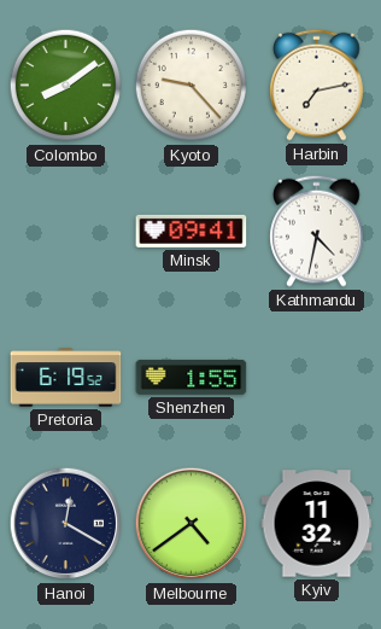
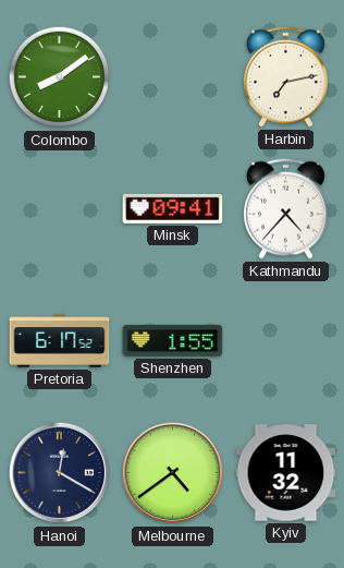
Kyoto: 9:23 -> none
Kathmandu: 4:32 -> 4:37
Pretoria: 6:19 -> 6:17
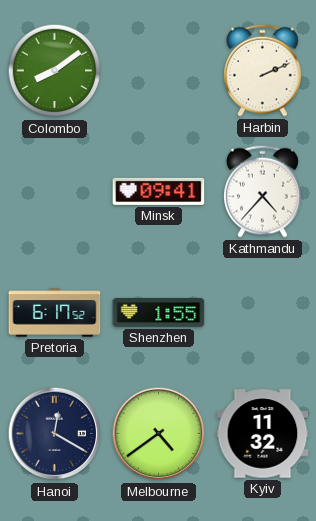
Harbin: 7:13 -> 2:11
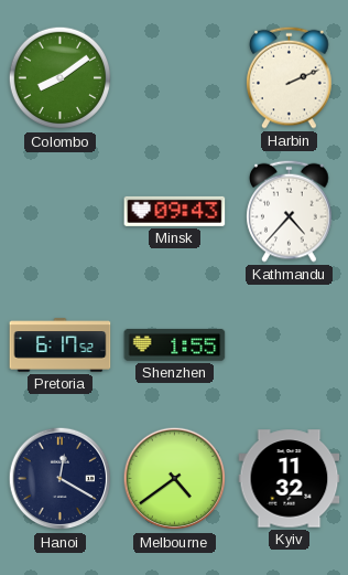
Minsk: 09:41 -> 09:43
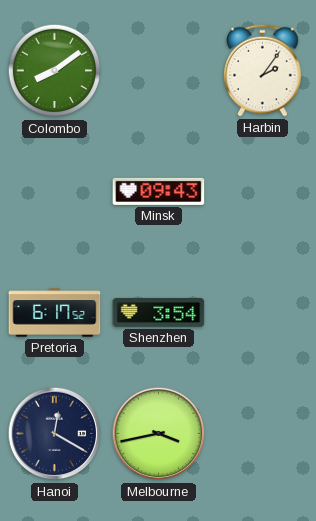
Harbin: 2:11 -> 2:06
Kathmandu: 4:37 -> none
Shenzhen: 1:55 -> 3:54
Melbourne: 4:39 -> 3:43
Kyiv: 11:32 -> none
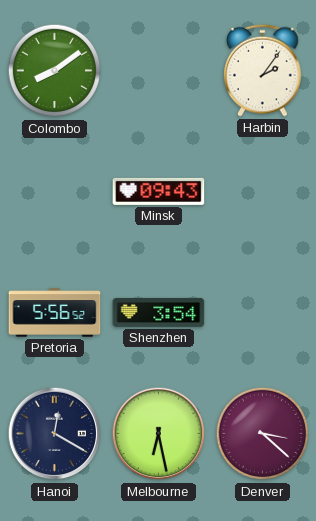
Pretoria: 6:17 -> 5:56
Melbourne: 3:43 -> 6:28
Denver: none -> 3:22
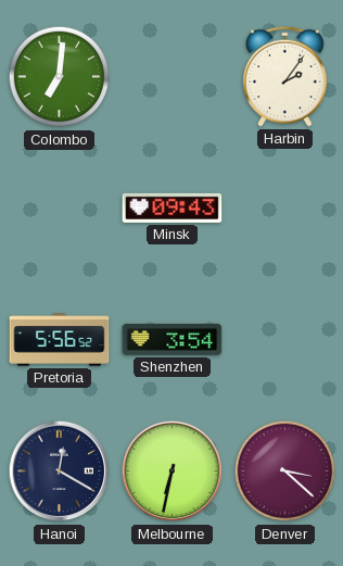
Colombo: 8:09 -> 7:01
Melbourne: 6:28 -> 6:32
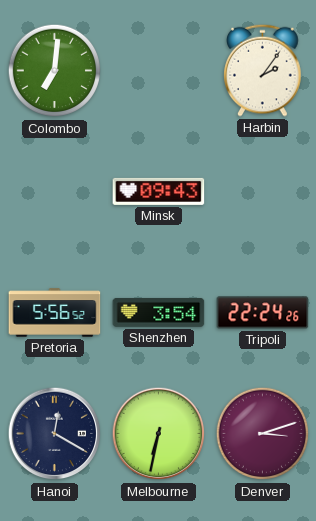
Tripoli: none -> 22:24
Denver: 3:22 -> 3:12
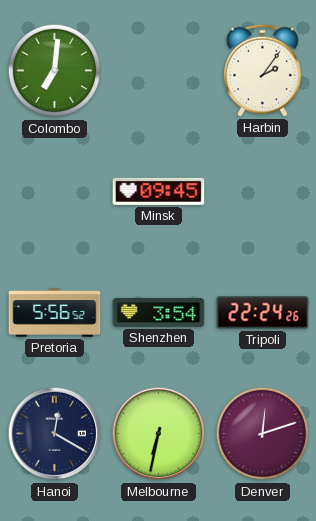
Minsk: 09:43 -> 09:45
Denver: 3:12 -> 12:12
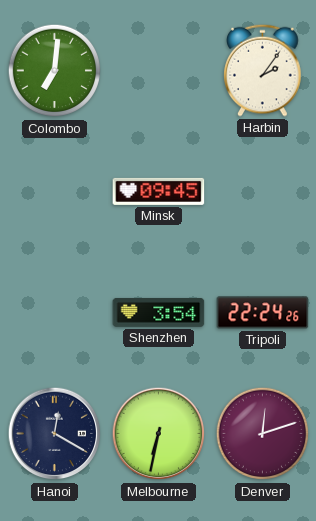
Pretoria: 5:56 -> none
